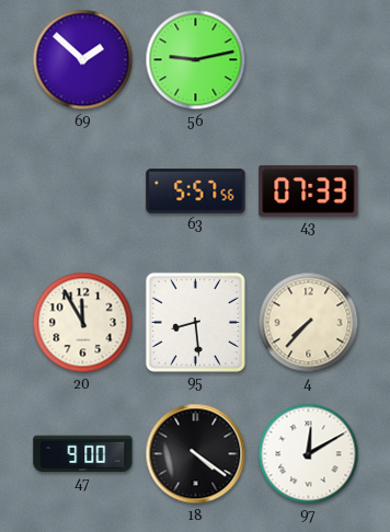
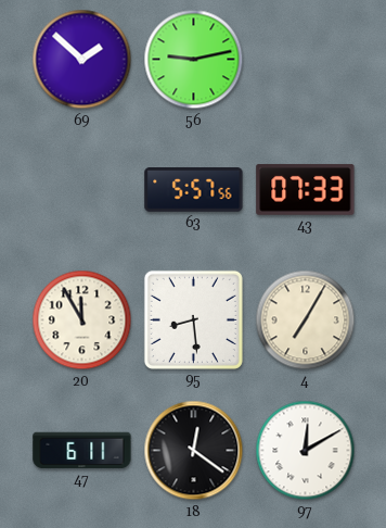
4: 7:37 -> 7:05
47: 9:00 -> 6:11
18: 4:21 -> 12:21
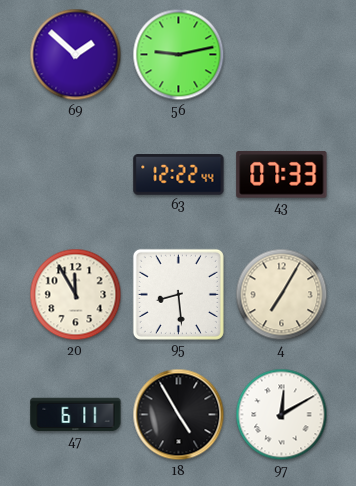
63: 5:57 -> 12:22
18: 12:21 -> 4:55
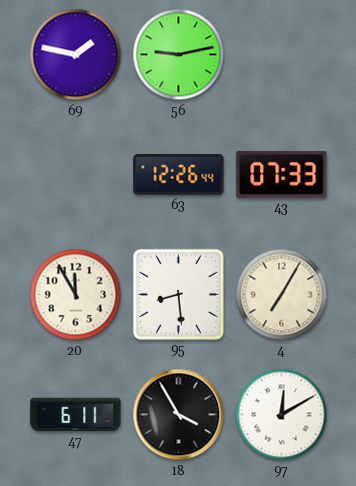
69: 1:52 -> 1:47
63: 12:22 -> 12:26
18: 4:55 -> 3:55
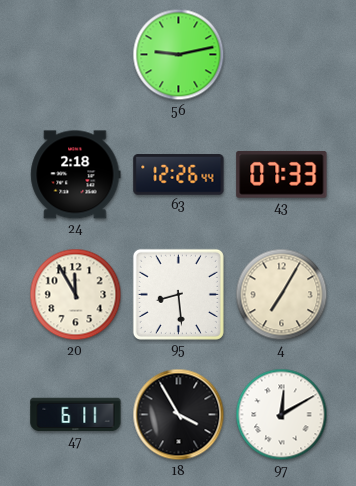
69: 1:47 -> none
24: none -> 2:18
